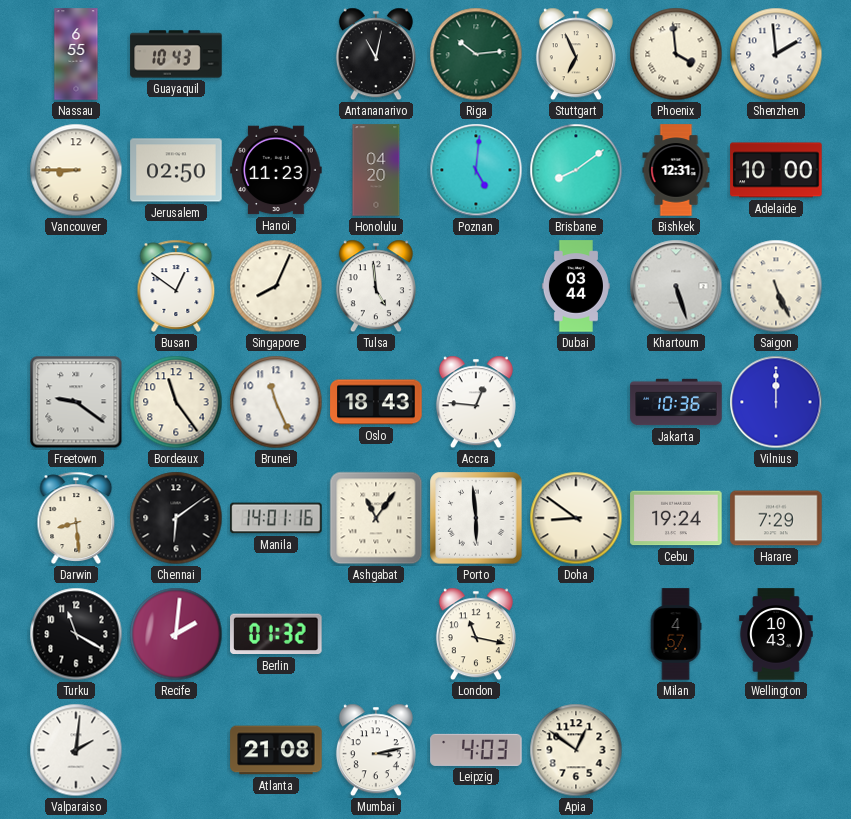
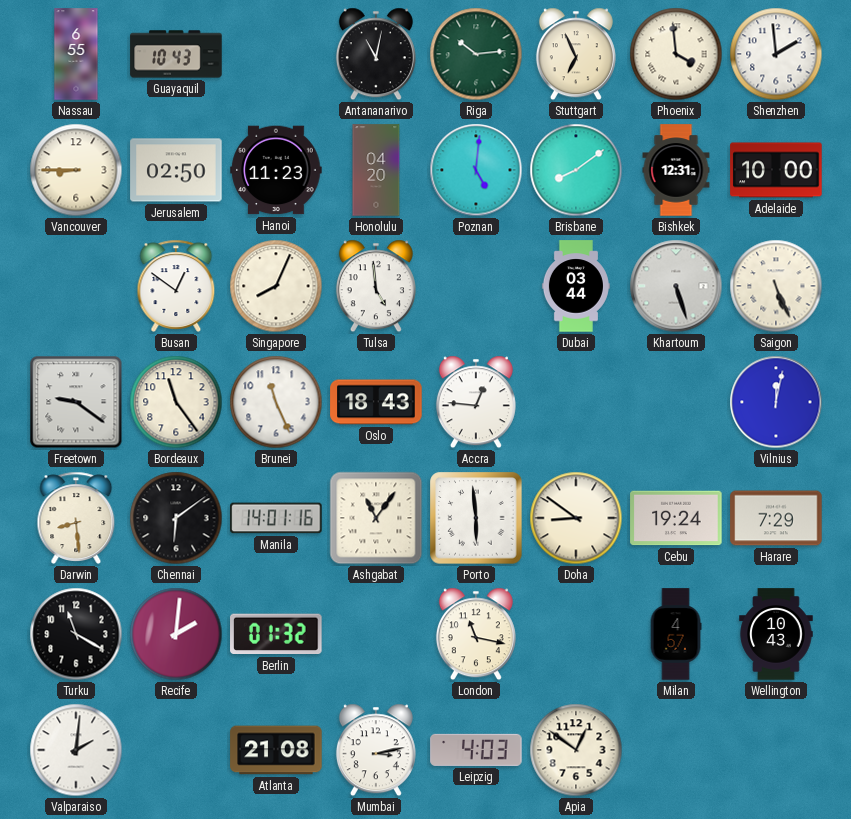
Jakarta: 10:36 -> none
Vilnius: 12:00 -> 12:02
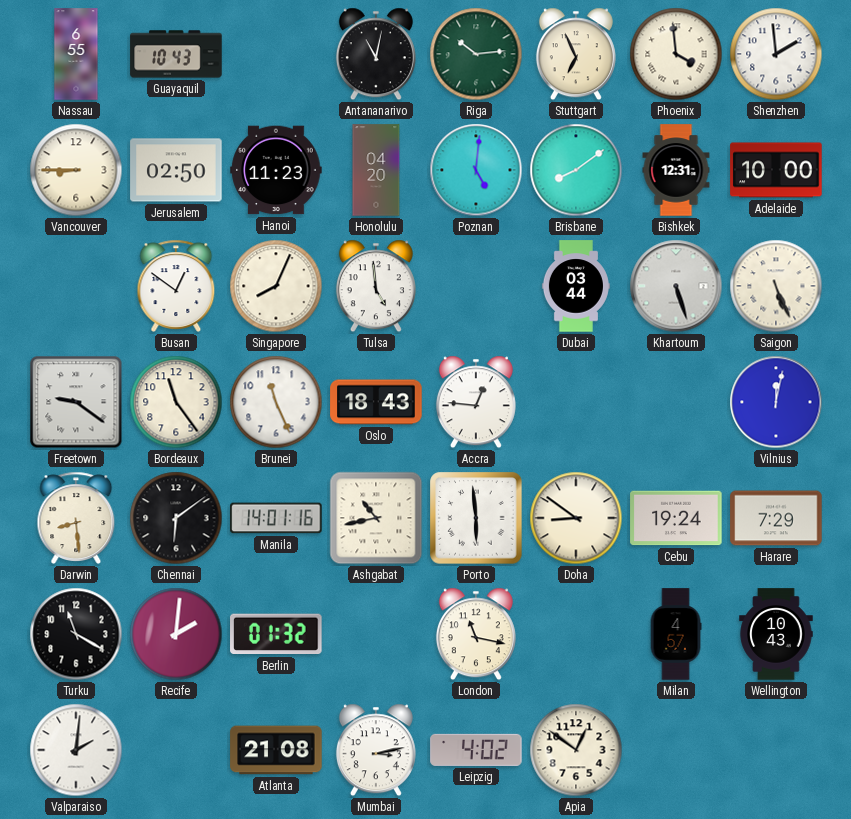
Ashgabat: 11:06 -> 10:43
Leipzig: 4:03 -> 4:02
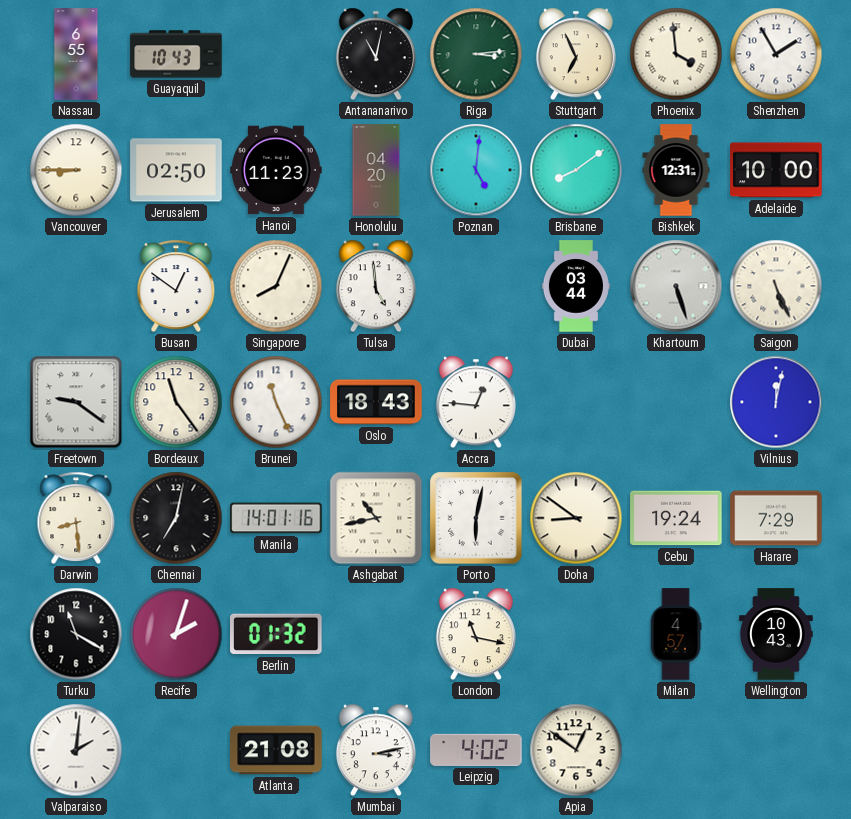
Riga: 10:14 -> 3:14
Shenzhen: 1:59 -> 1:55
Chennai: 6:09 -> 7:02
Porto: 5:59 -> 6:02
Recife: 2:01 -> 2:03
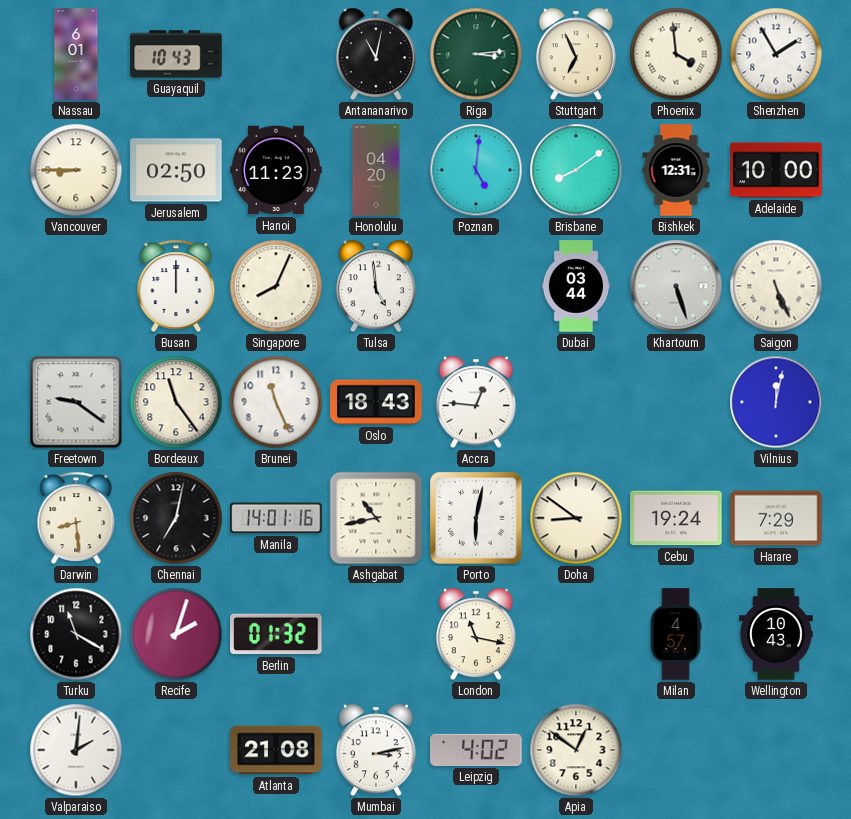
Nassau: 6:55 -> 6:01
Busan: 12:51 -> 12:00
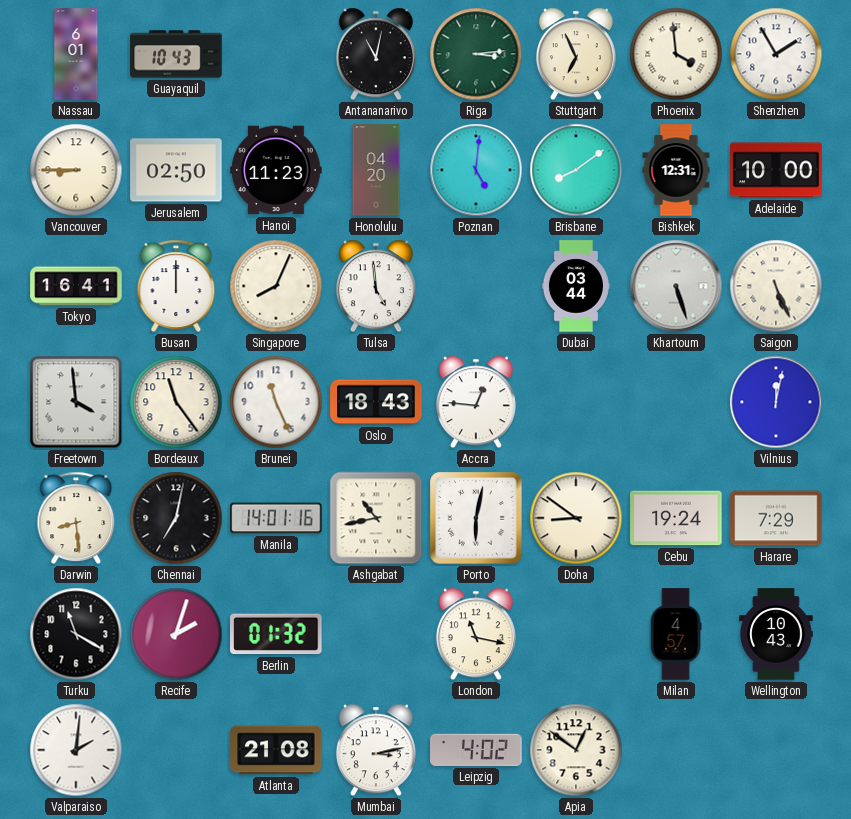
Tokyo: none -> 16:41
Freetown: 9:21 -> 3:59
